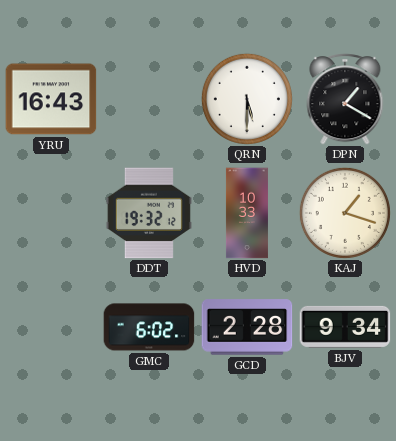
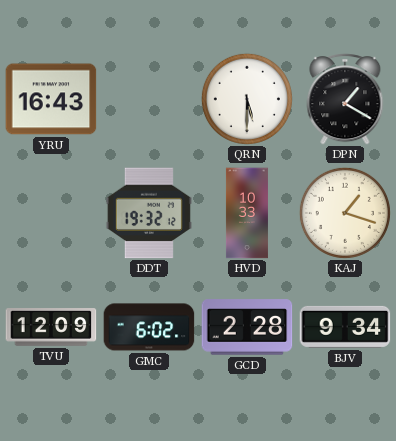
TVU: none -> 12:09
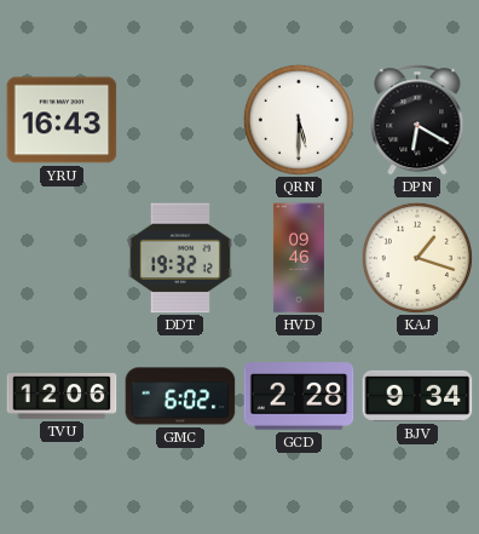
DPN: 1:20 -> 6:20
HVD: 10:33 -> 09:46
TVU: 12:09 -> 12:06
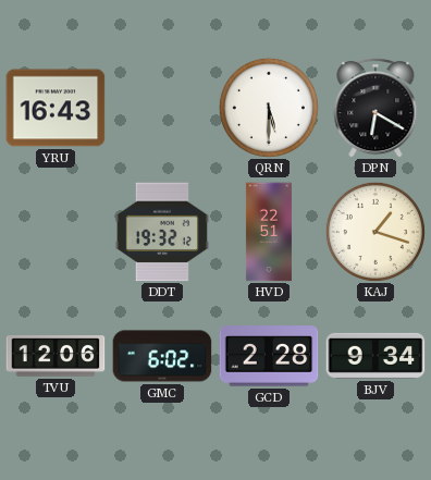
HVD: 09:46 -> 22:51
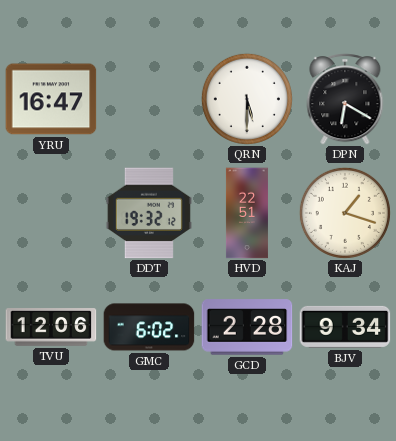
YRU: 16:43 -> 16:47
